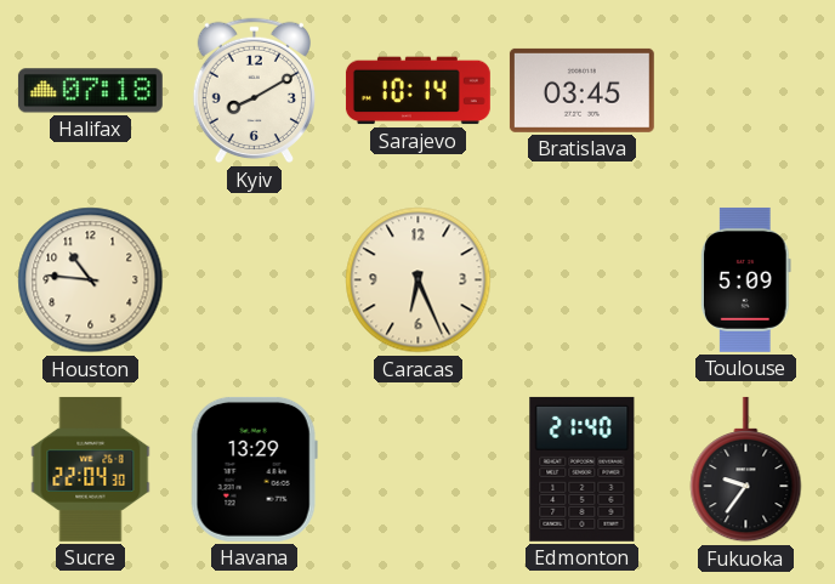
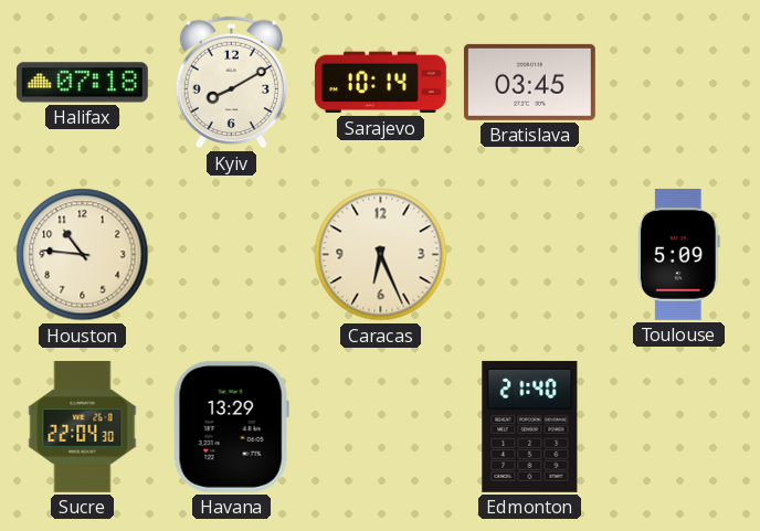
Fukuoka: 9:36 -> none
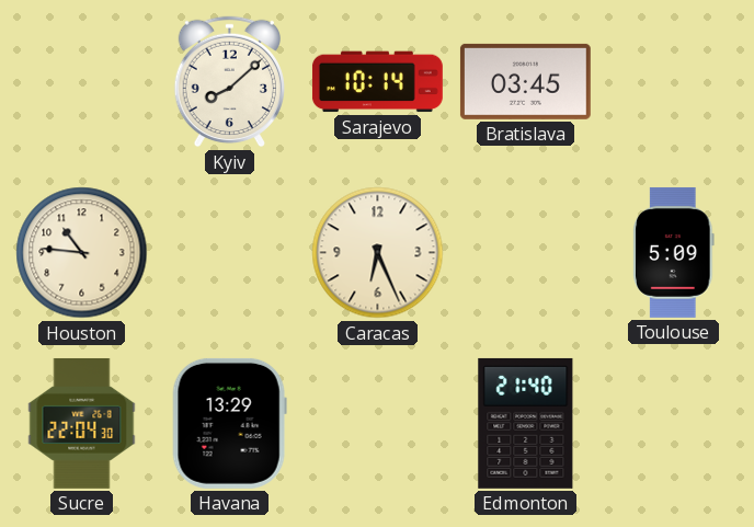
Halifax: 07:18 -> none
Kyiv: 8:10 -> 8:08
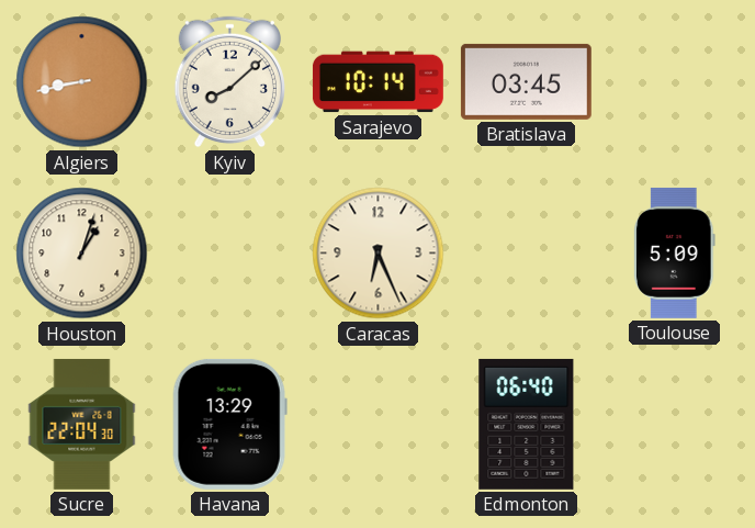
Algiers: none -> 8:43
Houston: 10:46 -> 1:03
Edmonton: 21:40 -> 06:40
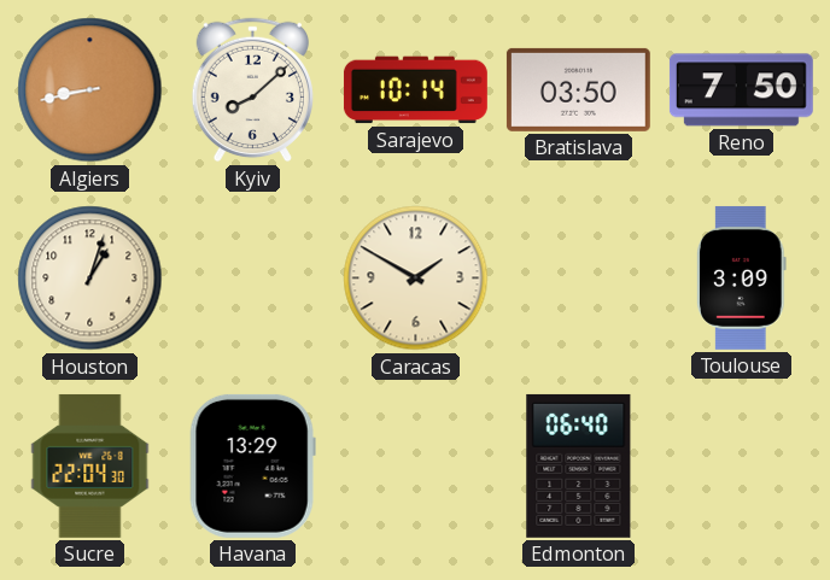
Bratislava: 03:45 -> 03:50
Reno: none -> 7:50
Caracas: 6:26 -> 1:50
Toulouse: 5:09 -> 3:09
